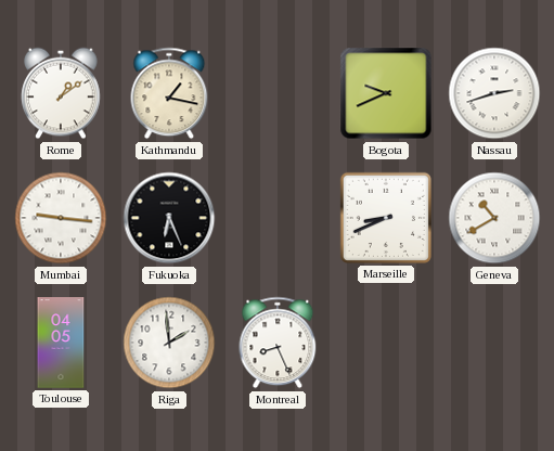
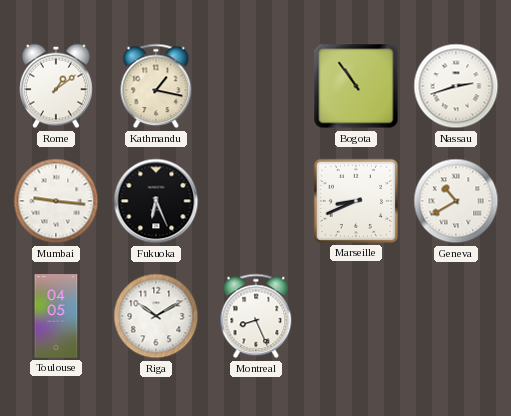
Bogota: 9:41 -> 10:54
Riga: 1:59 -> 10:10
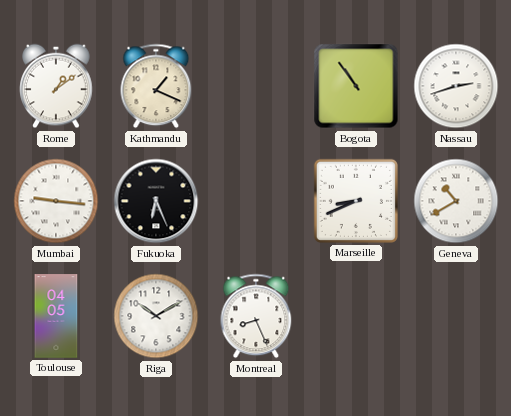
Kathmandu: 1:17 -> 1:19
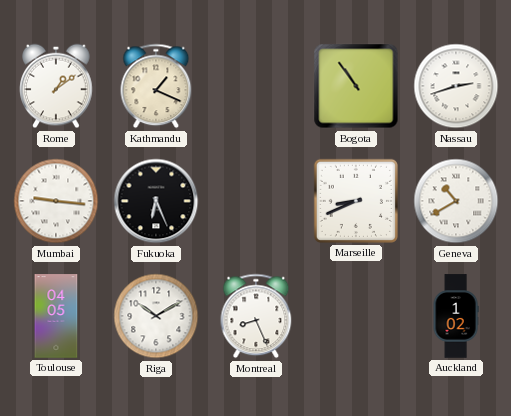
Auckland: none -> 1:02
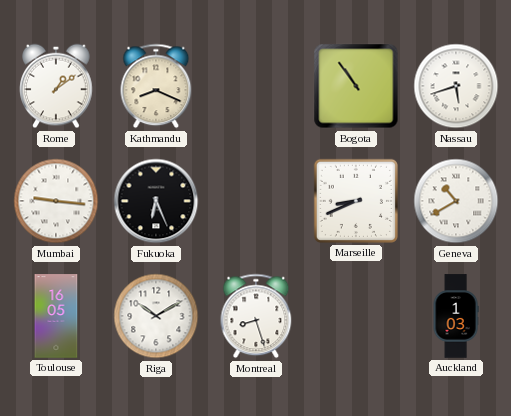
Kathmandu: 1:19 -> 8:19
Nassau: 2:42 -> 5:42
Toulouse: 04:05 -> 16:05
Montreal: 8:26 -> 8:27
Auckland: 1:02 -> 1:03
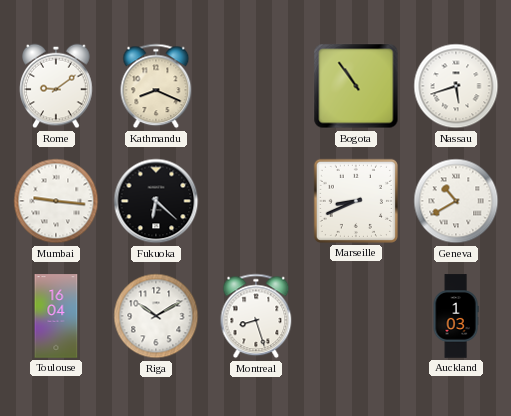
Rome: 1:09 -> 9:09
Fukuoka: 6:26 -> 6:22
Toulouse: 16:05 -> 16:04
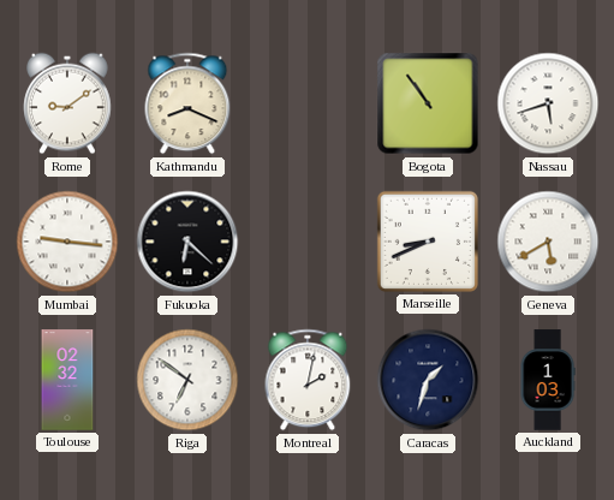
Geneva: 10:40 -> 5:40
Toulouse: 16:04 -> 02:32
Riga: 10:10 -> 6:51
Montreal: 8:27 -> 2:02
Caracas: none -> 1:33
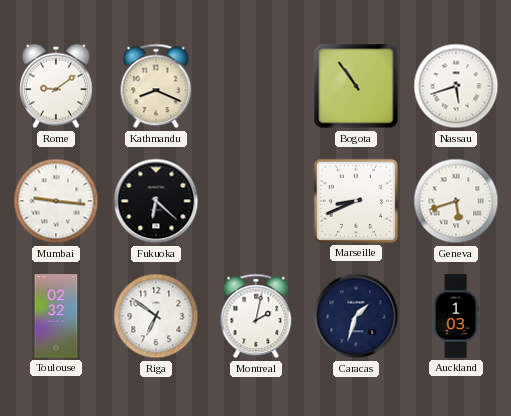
Geneva: 5:40 -> 5:42
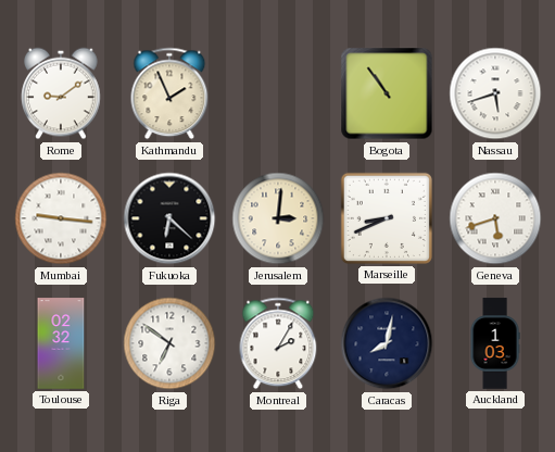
Kathmandu: 8:19 -> 1:56
Jerusalem: none -> 3:01
Montreal: 2:02 -> 2:05
Caracas: 1:33 -> 8:02
